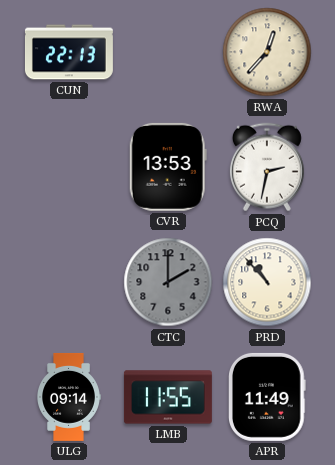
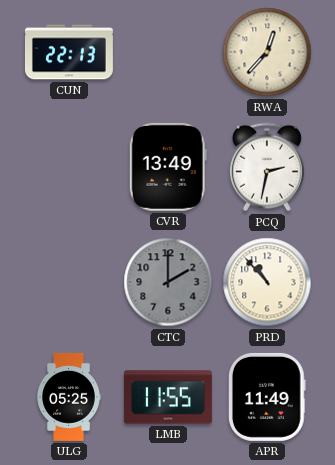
CVR: 13:53 -> 13:49
ULG: 09:14 -> 05:25
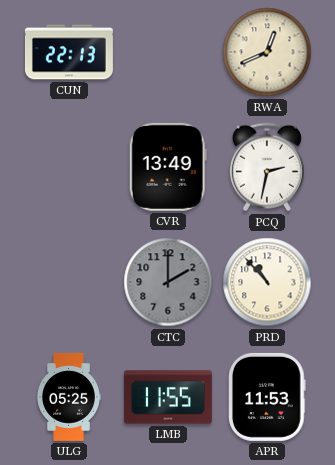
RWA: 12:37 -> 12:41
APR: 11:49 -> 11:53
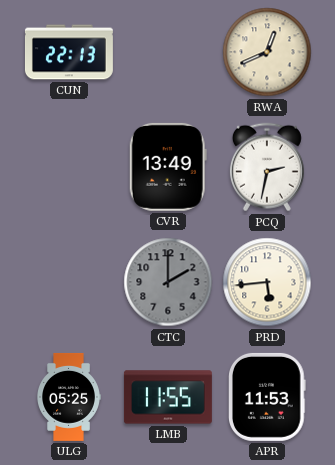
PRD: 10:53 -> 5:44
